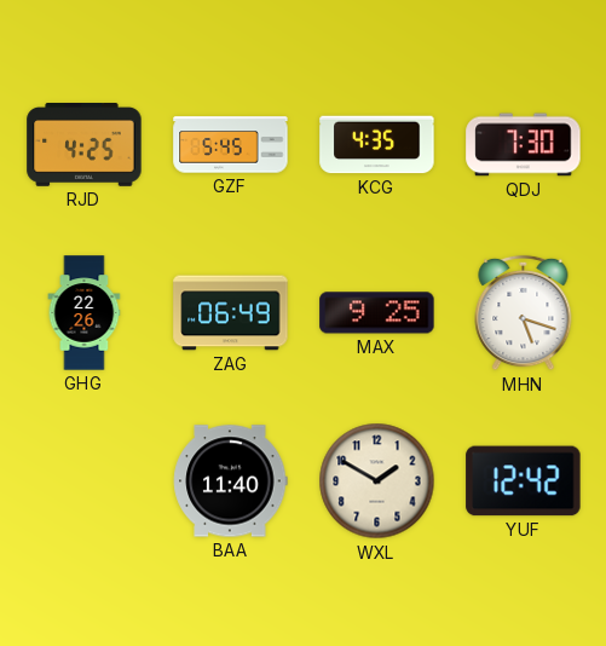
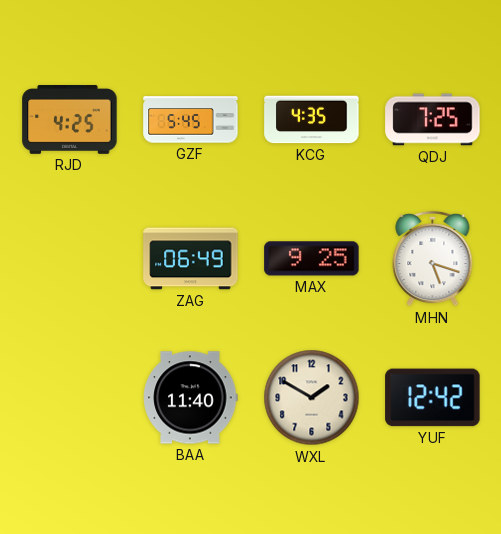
QDJ: 7:30 -> 7:25
GHG: 22:26 -> none
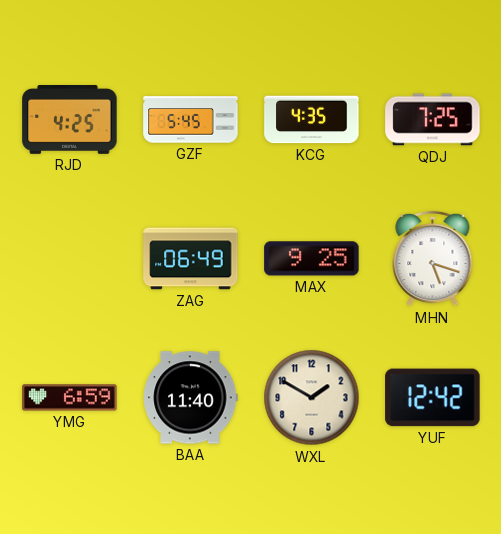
YMG: none -> 6:59
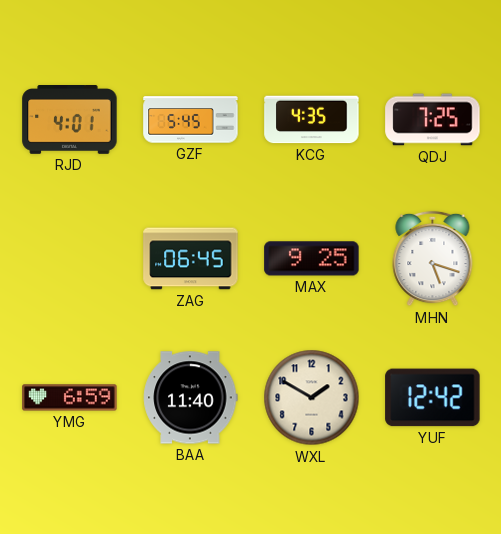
RJD: 4:25 -> 4:01
ZAG: 06:49 -> 06:45
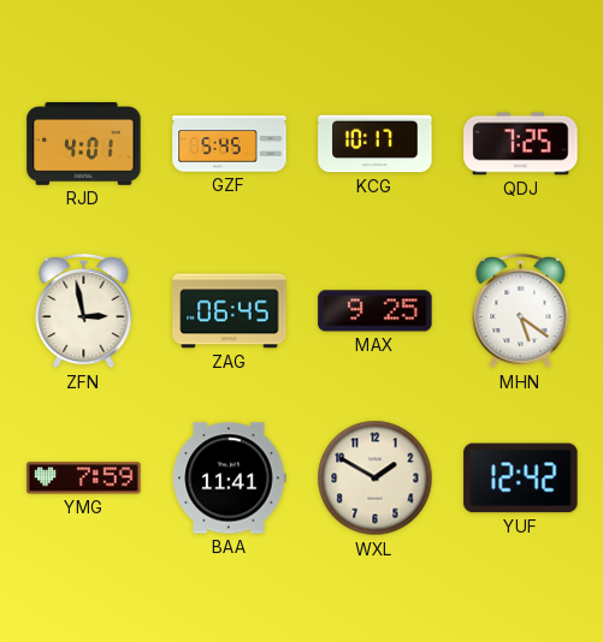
KCG: 4:35 -> 10:17
ZFN: none -> 2:58
MHN: 5:18 -> 5:21
YMG: 6:59 -> 7:59
BAA: 11:40 -> 11:41
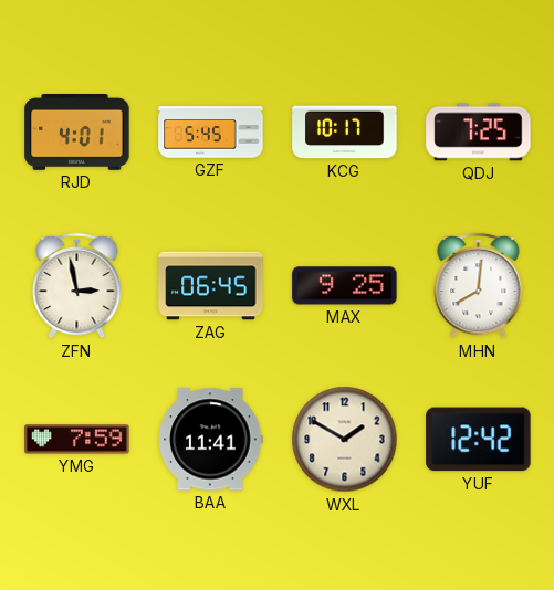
MHN: 5:21 -> 8:01
